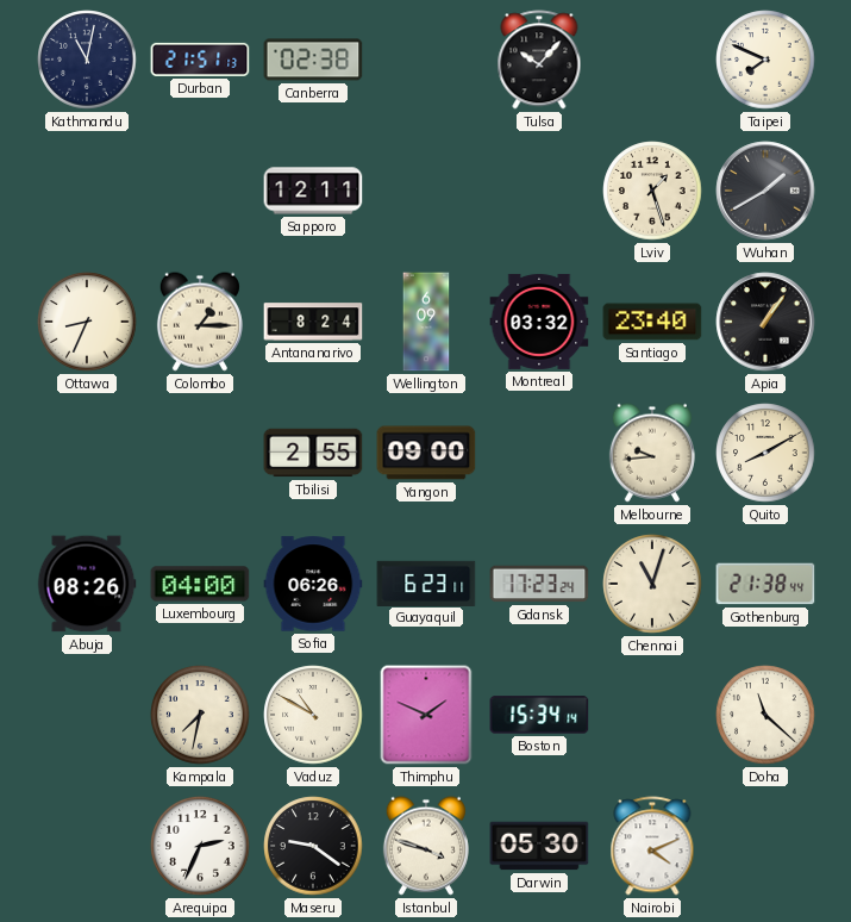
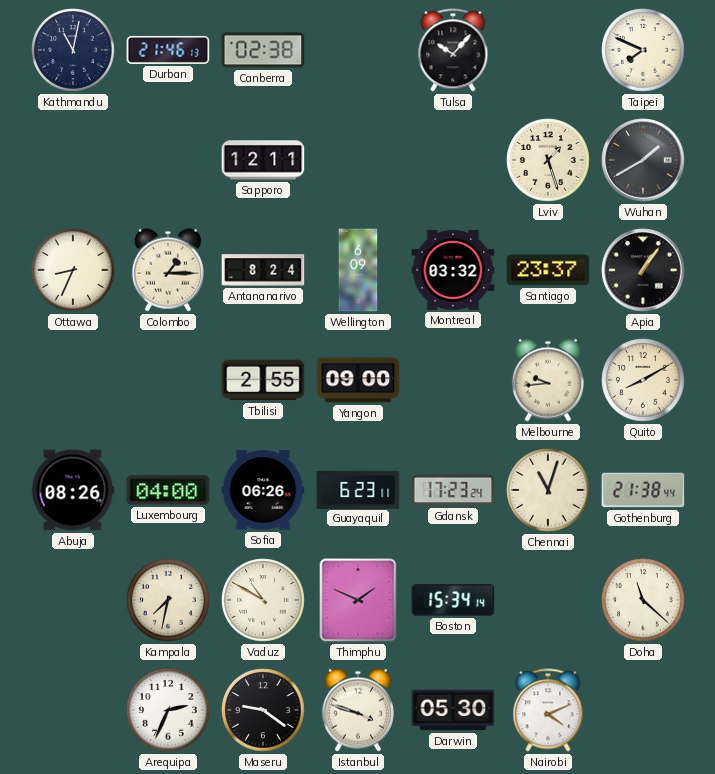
Durban: 21:51 -> 21:46
Santiago: 23:40 -> 23:37
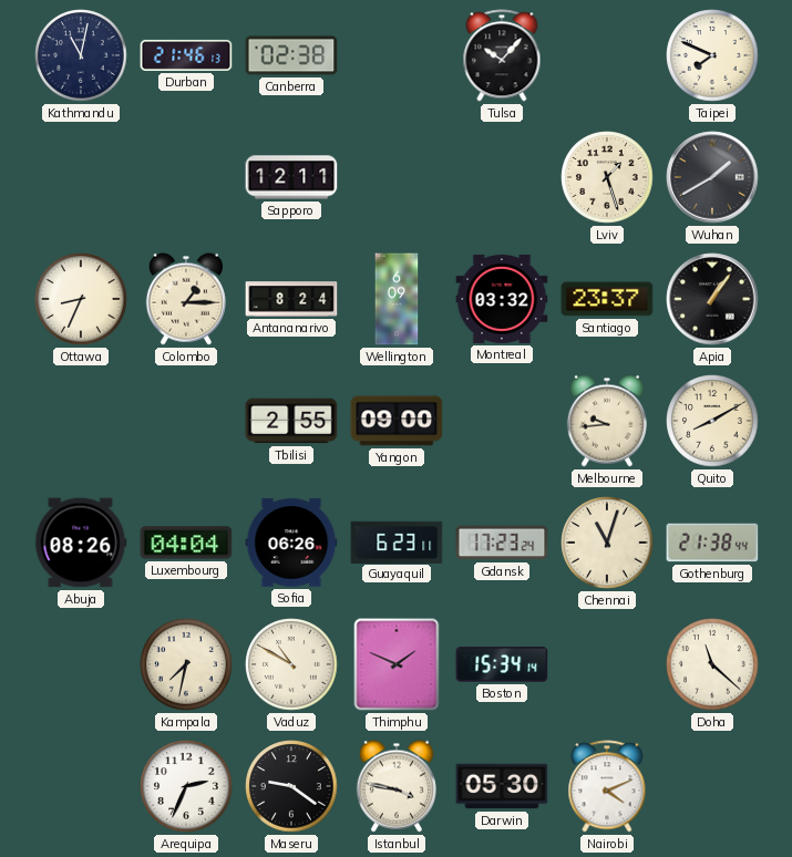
Luxembourg: 04:00 -> 04:04
Istanbul: 3:48 -> 3:47
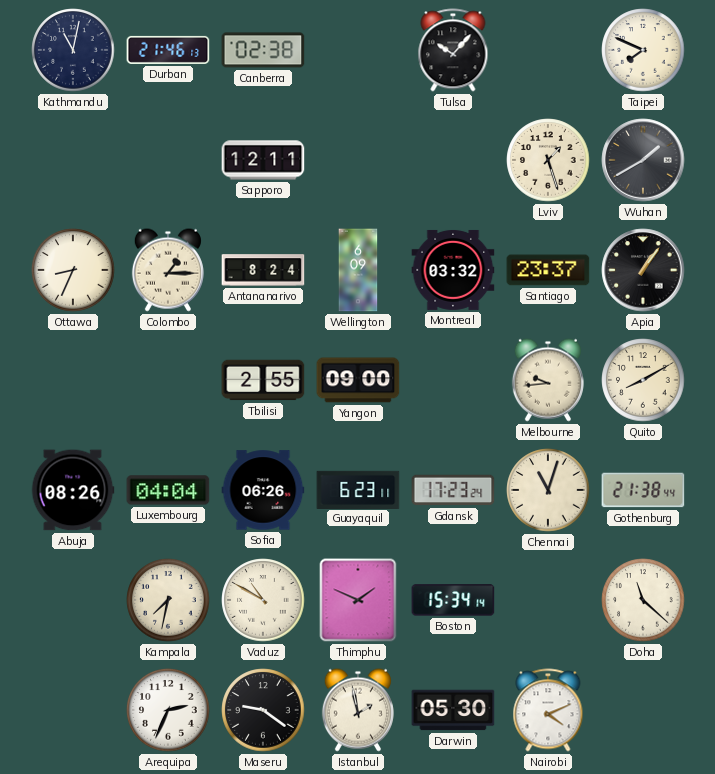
Istanbul: 3:47 -> 1:58
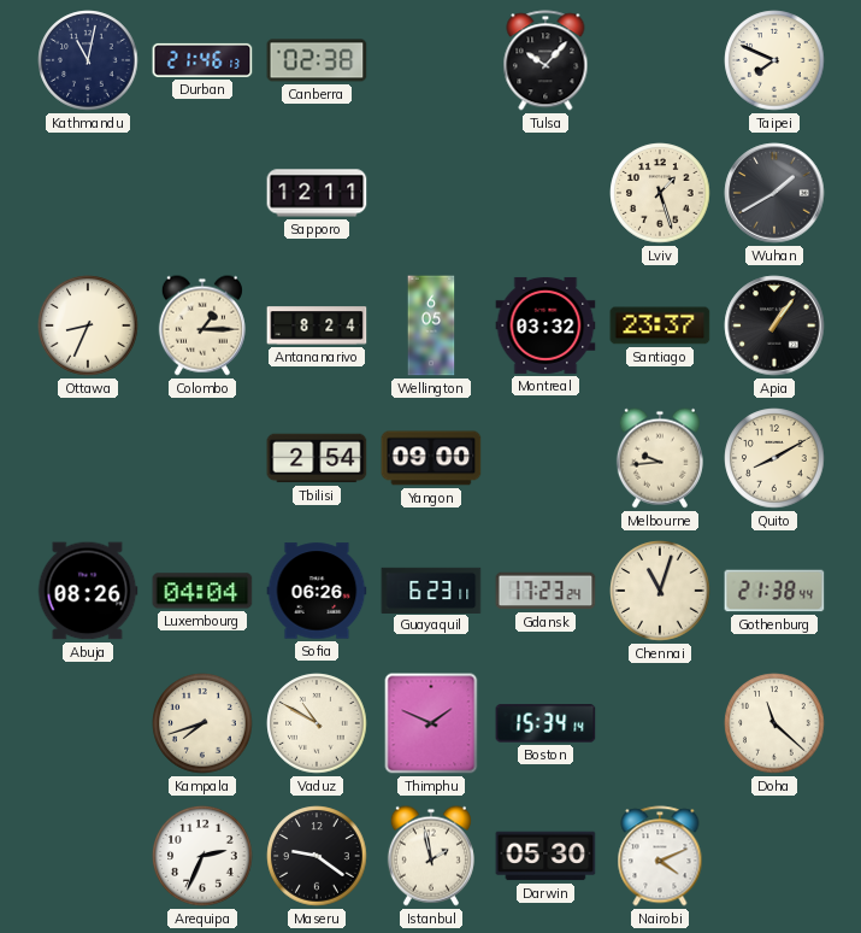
Wellington: 6:09 -> 6:05
Tbilisi: 2:55 -> 2:54
Kampala: 7:32 -> 7:42
